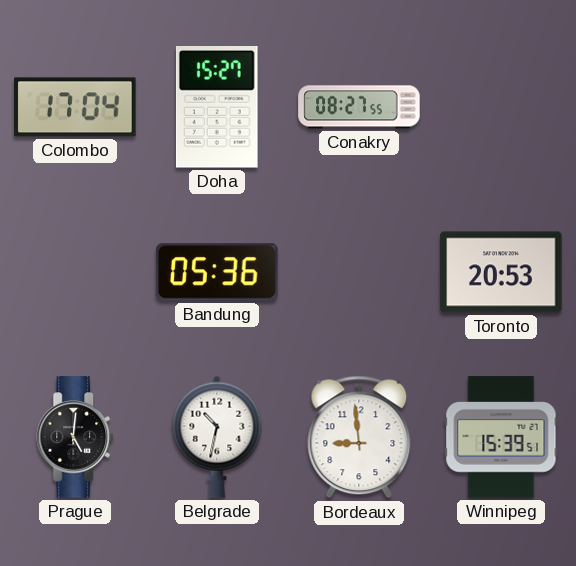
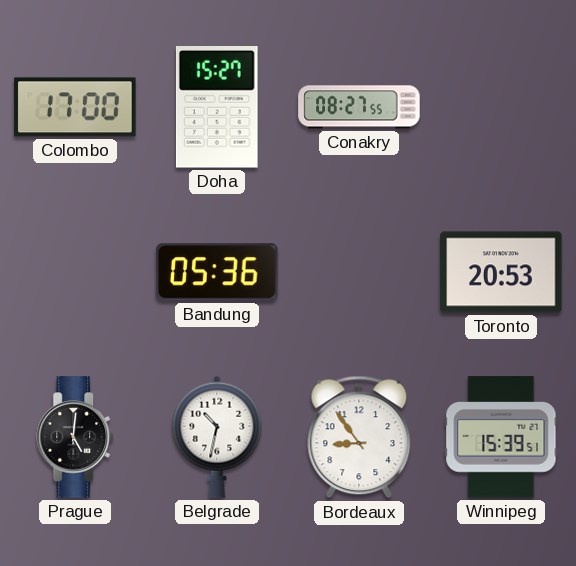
Colombo: 17:04 -> 17:00
Bordeaux: 8:59 -> 8:54
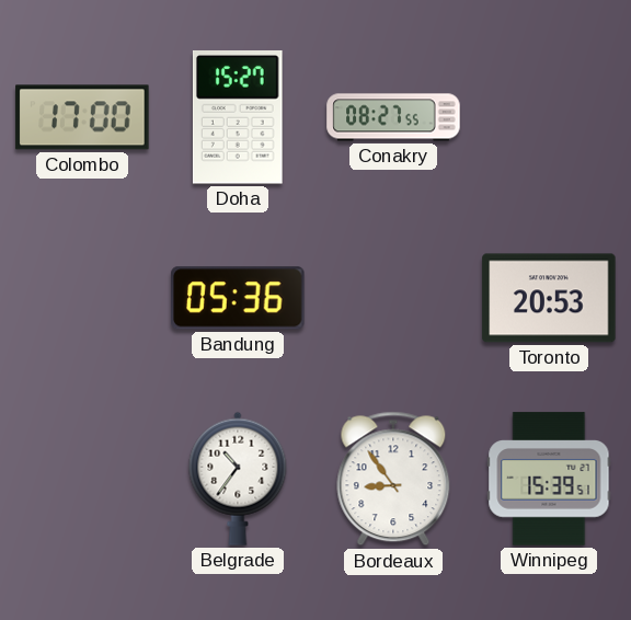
Prague: 5:01 -> none
Belgrade: 10:32 -> 10:36
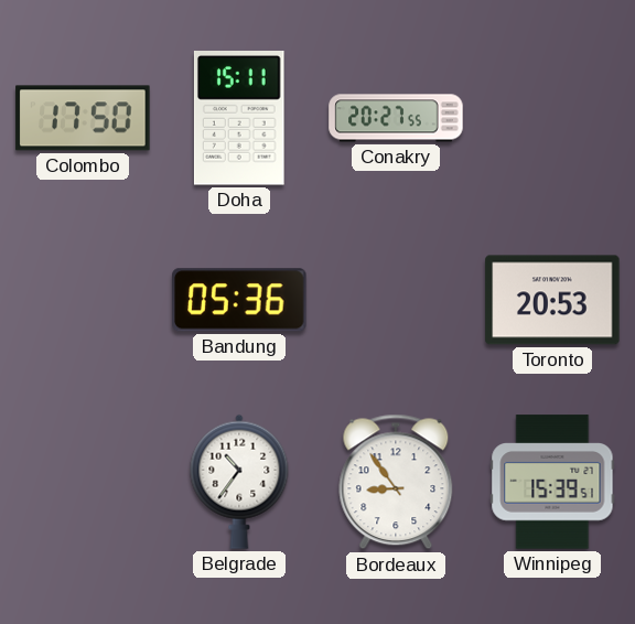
Colombo: 17:00 -> 17:50
Doha: 15:27 -> 15:11
Conakry: 08:27 -> 20:27
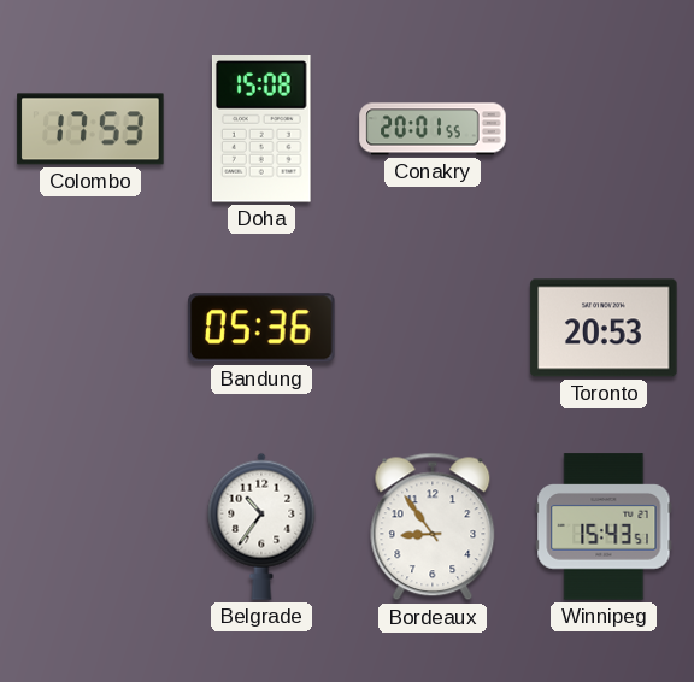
Colombo: 17:50 -> 17:53
Doha: 15:11 -> 15:08
Conakry: 20:27 -> 20:01
Winnipeg: 15:39 -> 15:43
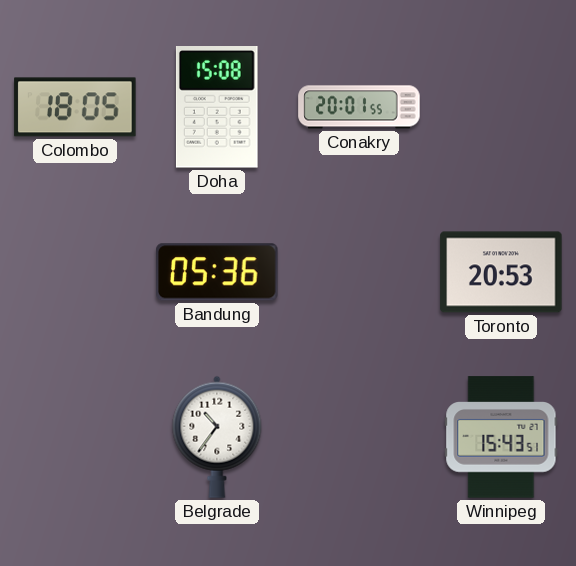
Colombo: 17:53 -> 18:05
Bordeaux: 8:54 -> none
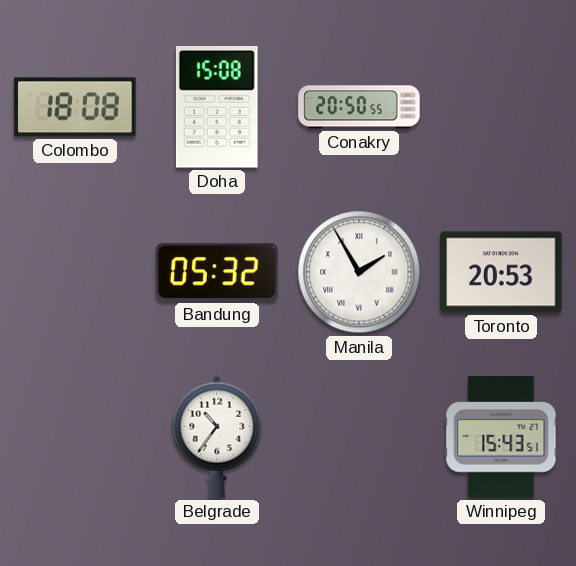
Colombo: 18:05 -> 18:08
Conakry: 20:01 -> 20:50
Bandung: 05:36 -> 05:32
Manila: none -> 1:55
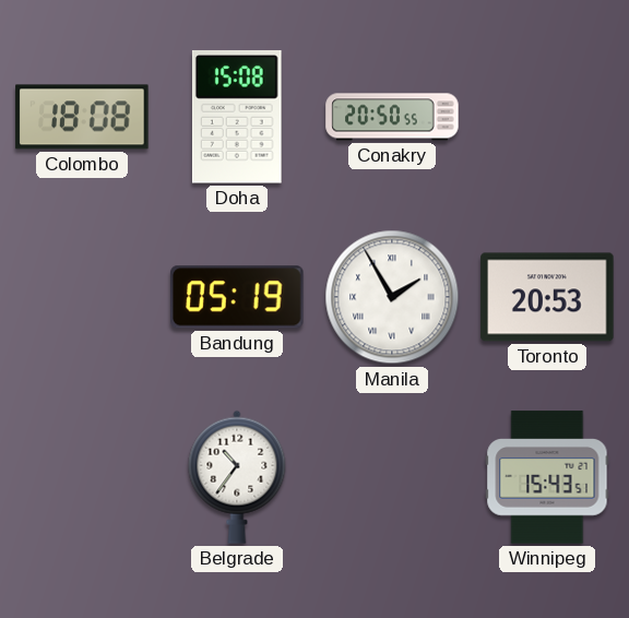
Bandung: 05:32 -> 05:19
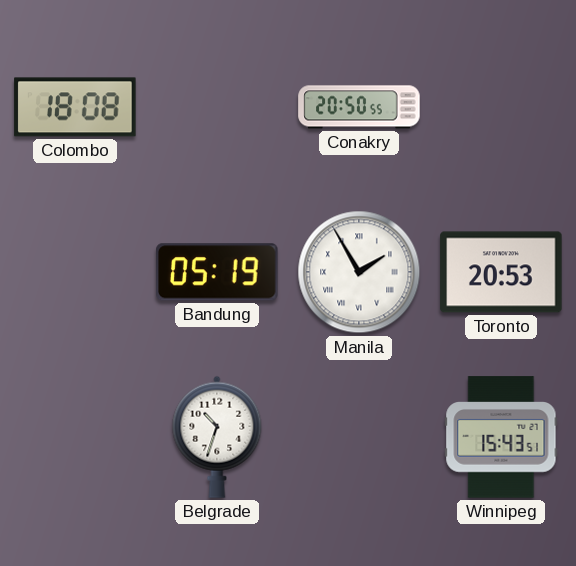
Doha: 15:08 -> none
Belgrade: 10:36 -> 10:33
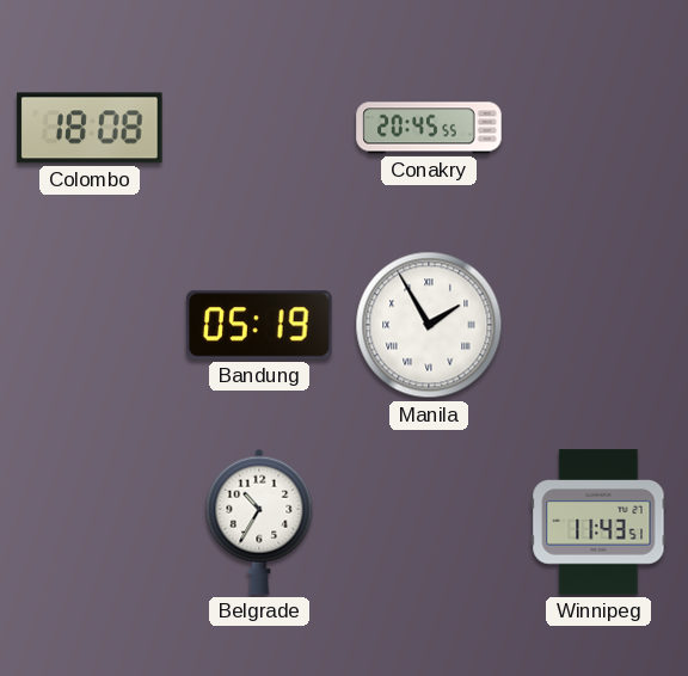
Conakry: 20:50 -> 20:45
Toronto: 20:53 -> none
Belgrade: 10:33 -> 10:35
Winnipeg: 15:43 -> 11:43
